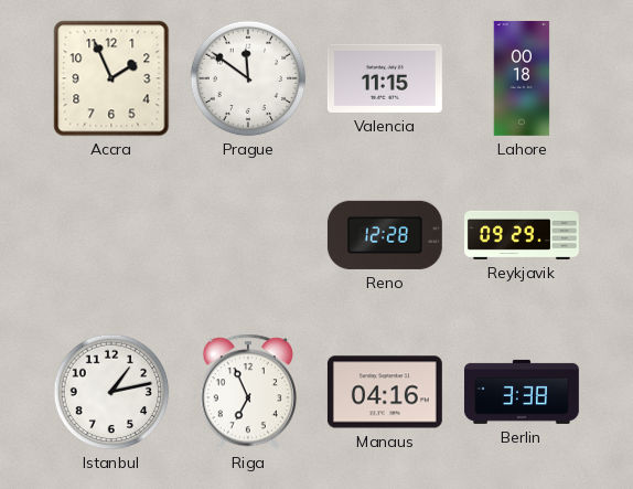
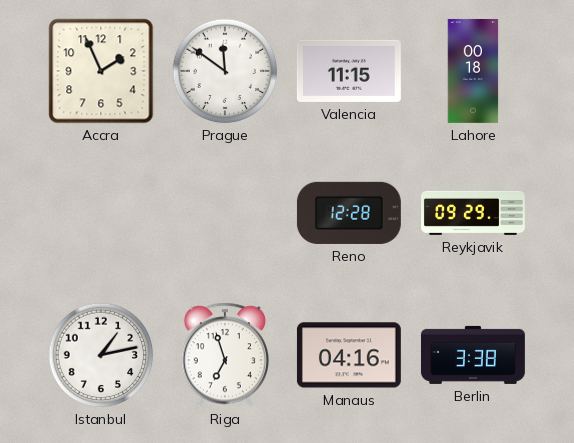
Riga: 6:56 -> 6:57
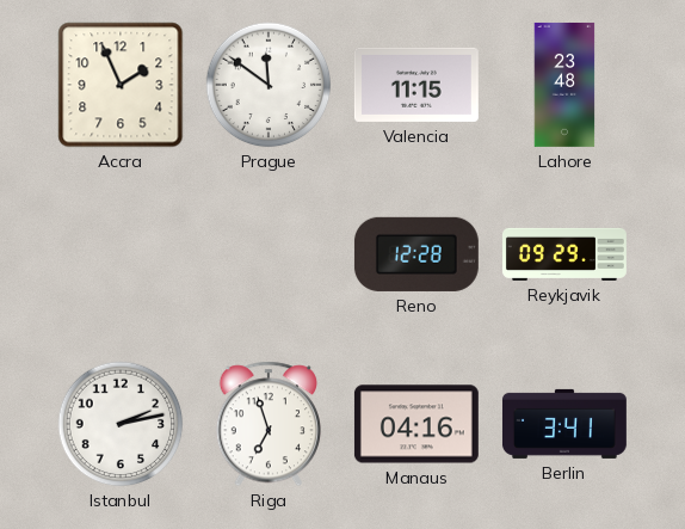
Lahore: 00:18 -> 23:48
Istanbul: 1:13 -> 2:13
Berlin: 3:38 -> 3:41
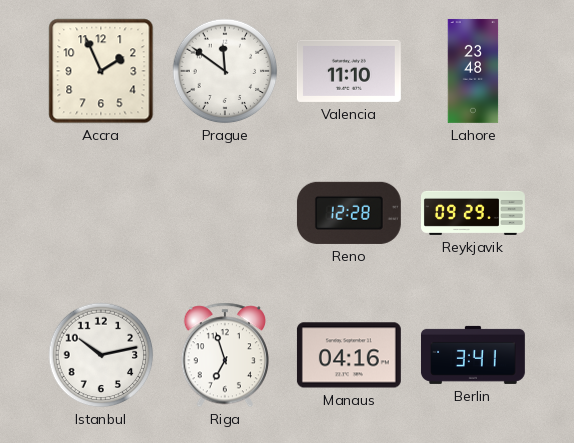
Valencia: 11:15 -> 11:10
Istanbul: 2:13 -> 10:13
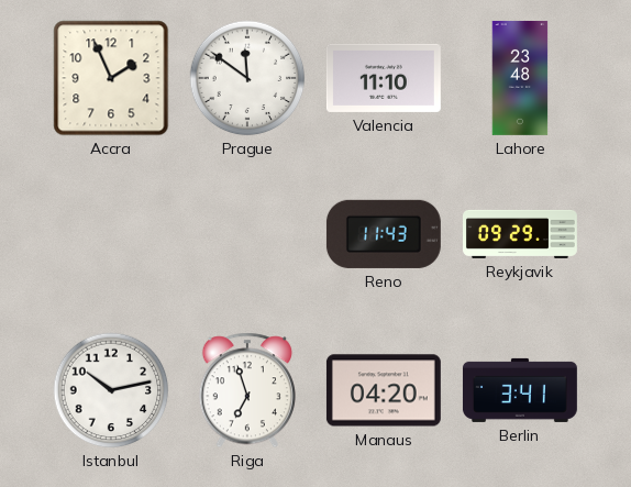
Reno: 12:28 -> 11:43
Manaus: 04:16 -> 04:20
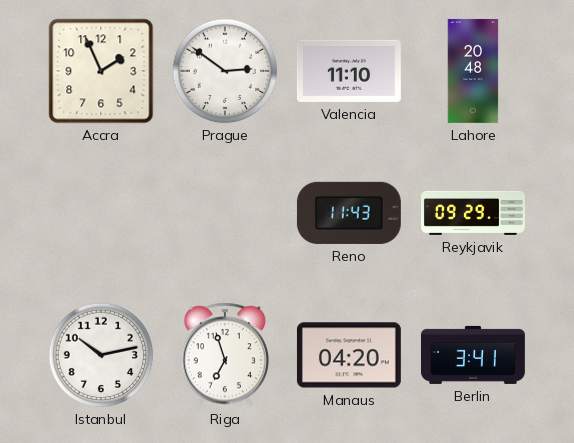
Prague: 11:51 -> 2:51
Lahore: 23:48 -> 20:48
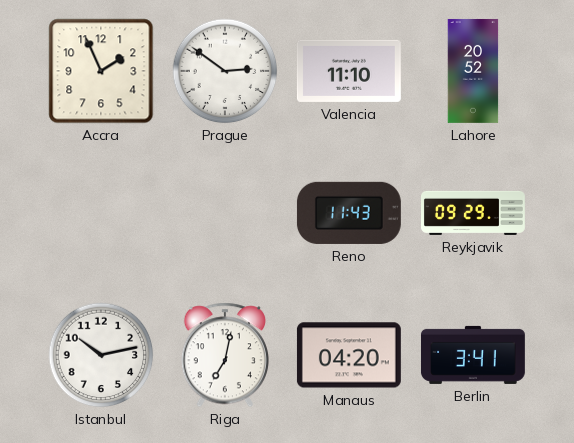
Lahore: 20:48 -> 20:52
Riga: 6:57 -> 7:02
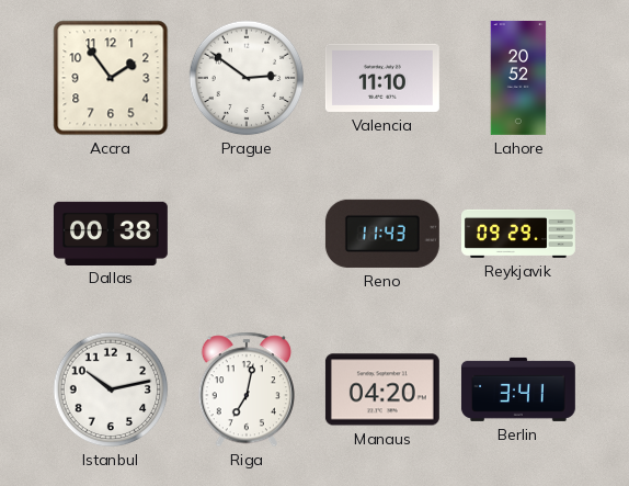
Accra: 1:56 -> 1:54
Dallas: none -> 00:38
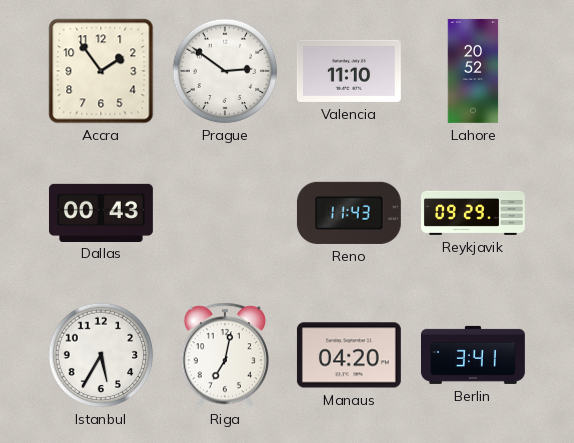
Dallas: 00:38 -> 00:43
Istanbul: 10:13 -> 5:35
